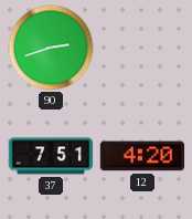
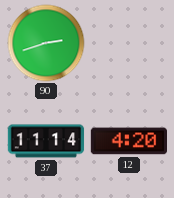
37: 7:51 -> 11:14
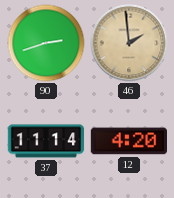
46: none -> 1:59
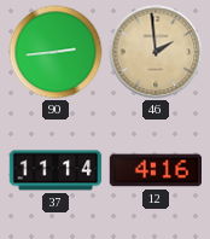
90: 2:42 -> 2:44
12: 4:20 -> 4:16
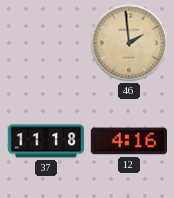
90: 2:44 -> none
37: 11:14 -> 11:18
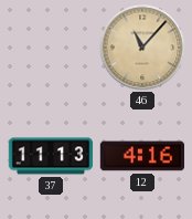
46: 1:59 -> 11:07
37: 11:18 -> 11:13
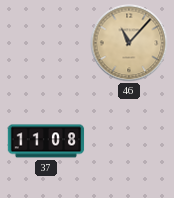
37: 11:13 -> 11:08
12: 4:16 -> none
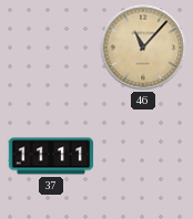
37: 11:08 -> 11:11
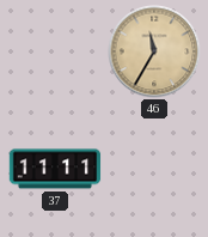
46: 11:07 -> 11:35
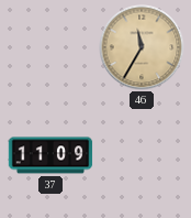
37: 11:11 -> 11:09
